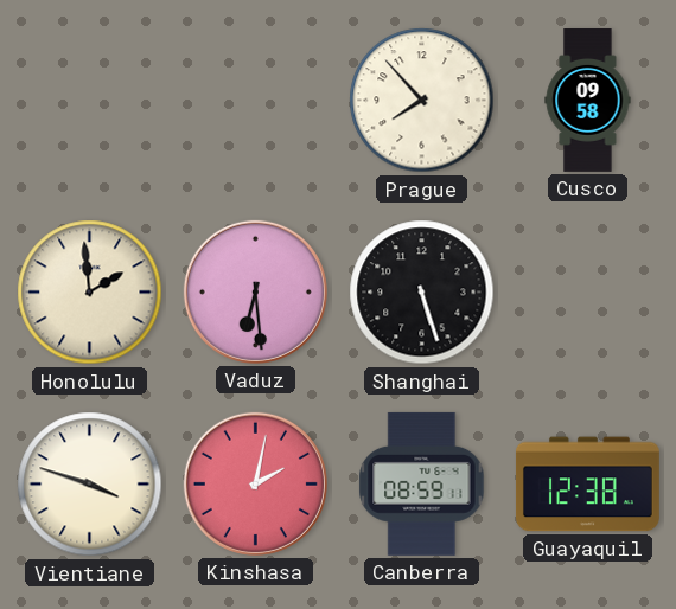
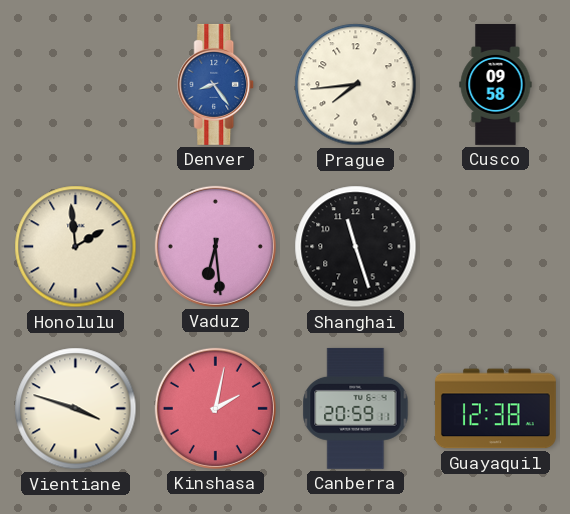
Denver: none -> 8:24
Prague: 7:53 -> 7:44
Shanghai: 5:27 -> 11:27
Canberra: 08:59 -> 20:59
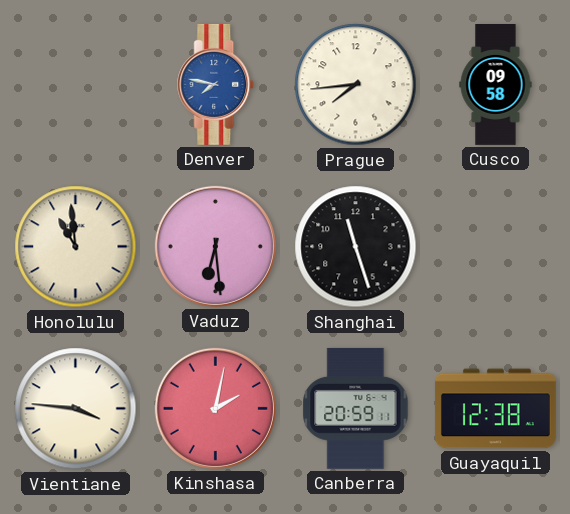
Denver: 8:24 -> 7:47
Honolulu: 1:59 -> 10:59
Vientiane: 3:48 -> 3:46
